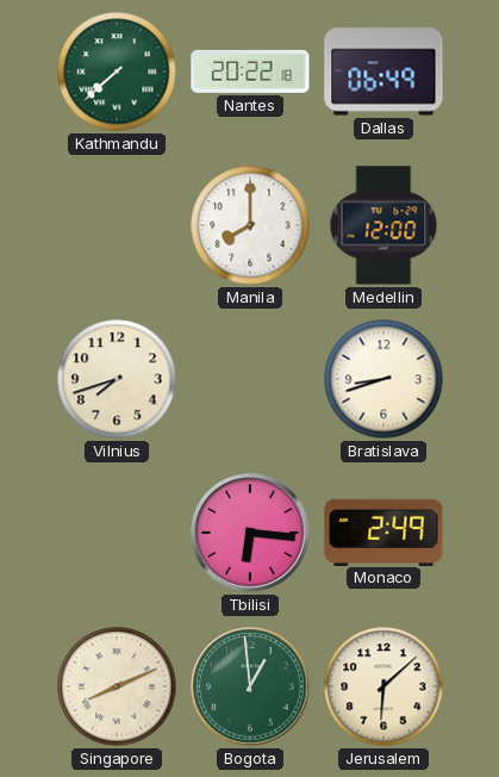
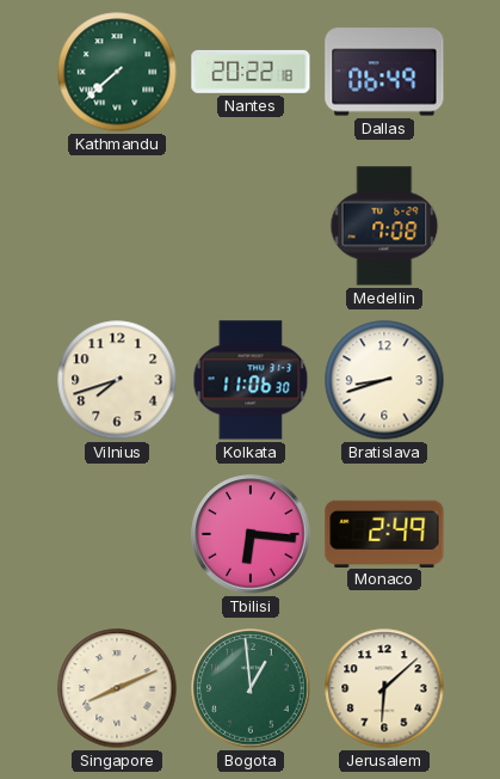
Manila: 8:00 -> none
Medellin: 12:00 -> 7:08
Kolkata: none -> 11:06
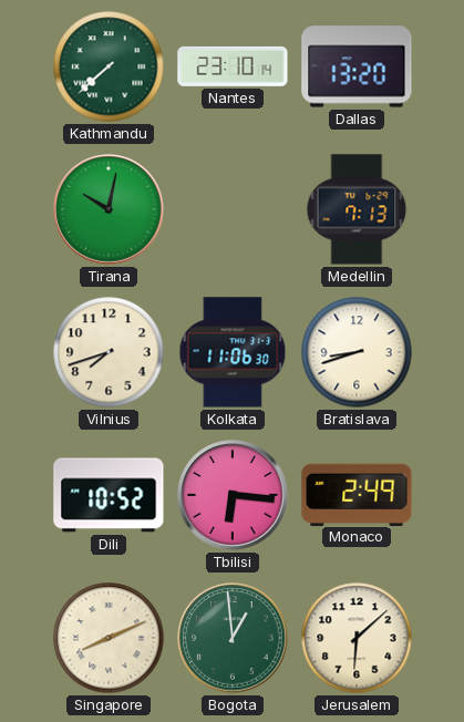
Nantes: 20:22 -> 23:10
Dallas: 06:49 -> 13:20
Tirana: none -> 10:02
Medellin: 7:08 -> 7:13
Dili: none -> 10:52
